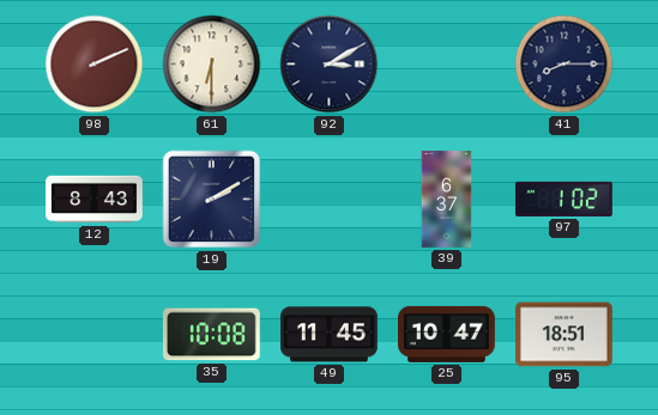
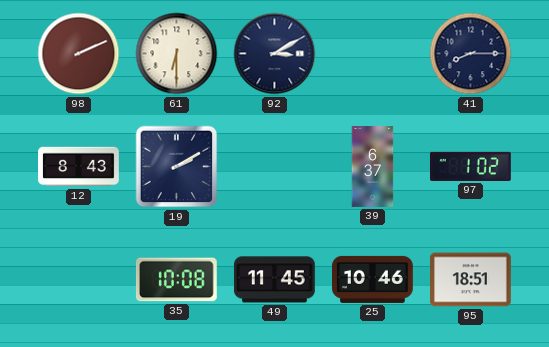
25: 10:47 -> 10:46
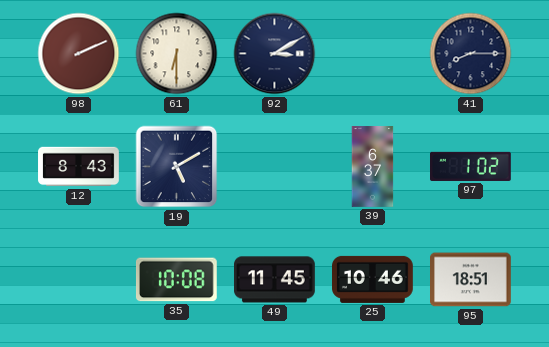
19: 2:10 -> 5:10
